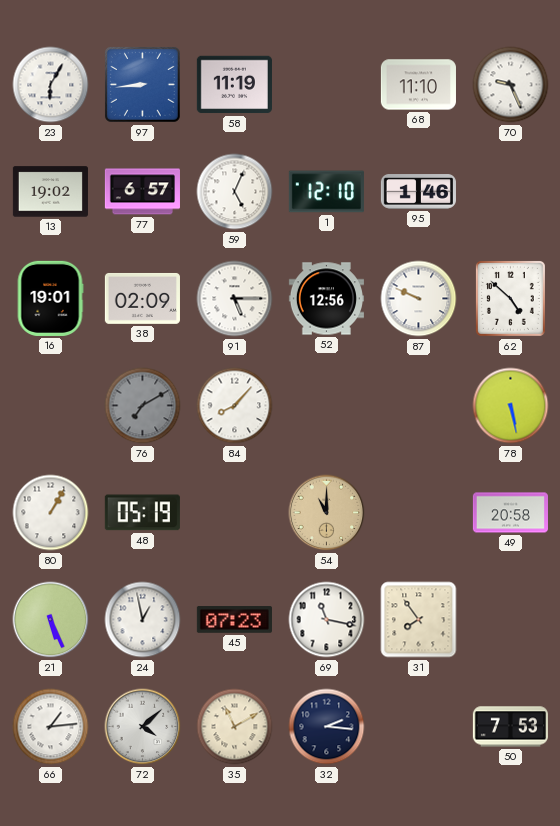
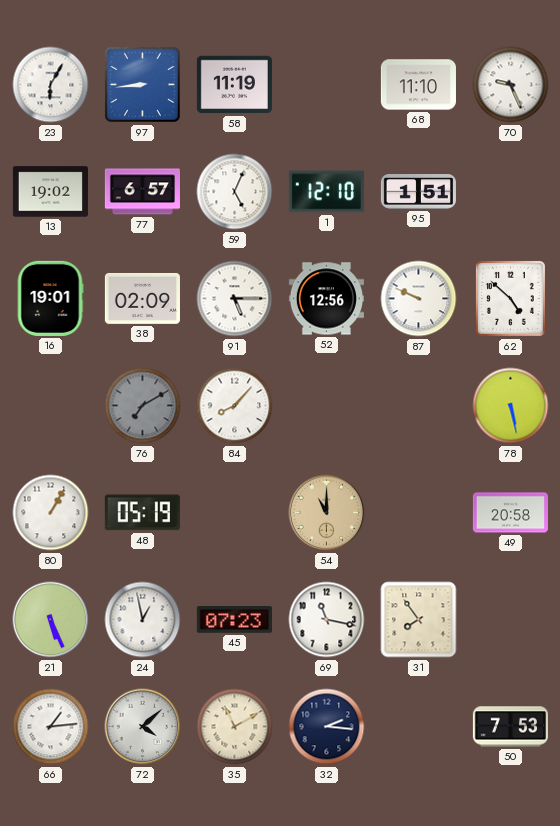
95: 1:46 -> 1:51
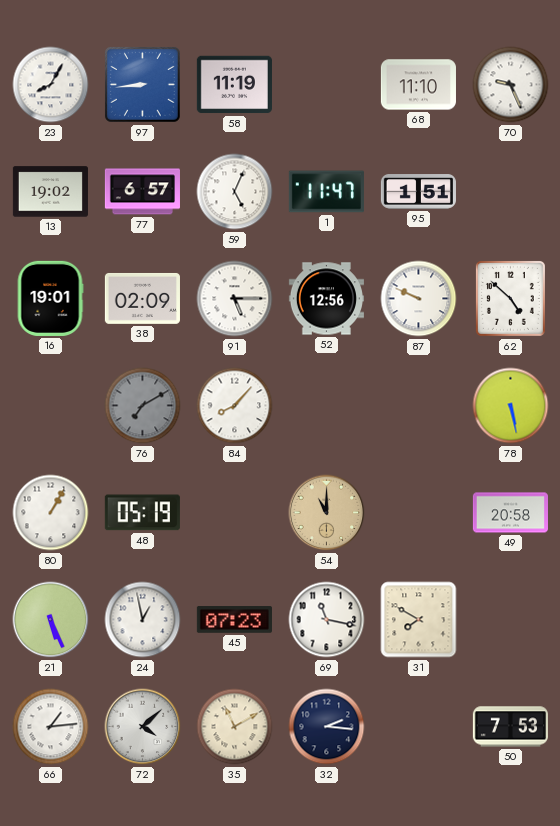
23: 6:05 -> 8:05
1: 12:10 -> 11:47
31: 7:54 -> 7:50
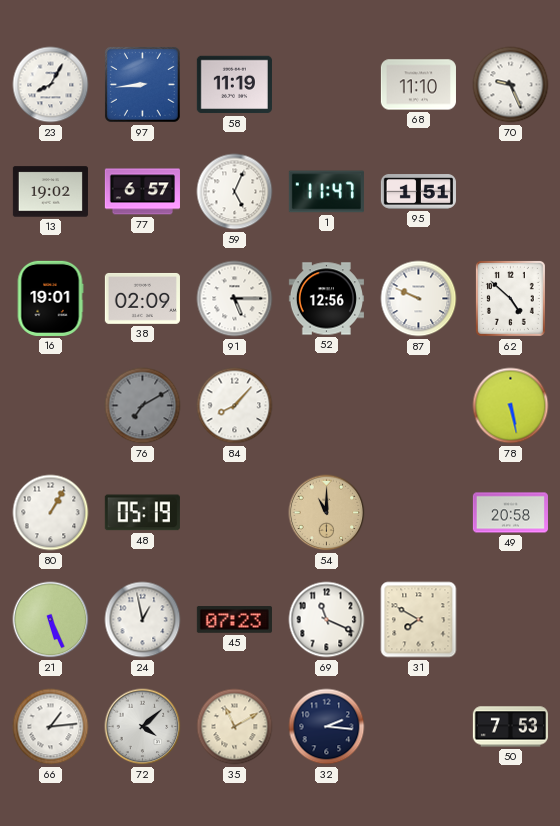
69: 11:17 -> 11:19
